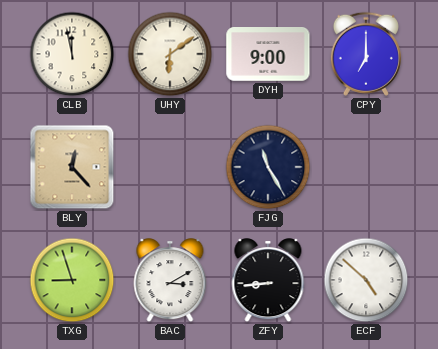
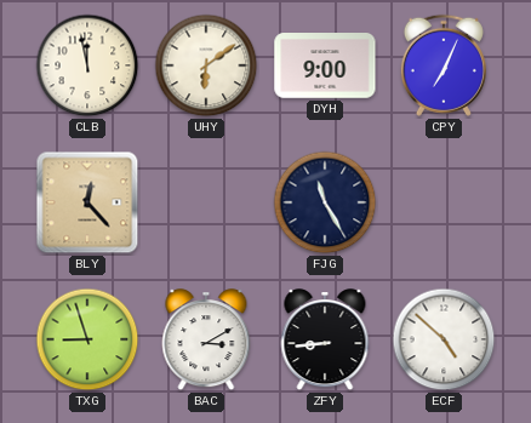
CPY: 7:00 -> 7:04
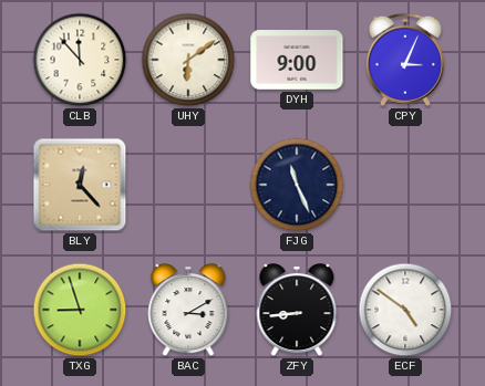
CLB: 11:58 -> 11:53
CPY: 7:04 -> 3:04
FJG: 11:25 -> 11:26
ECF: 4:52 -> 4:51
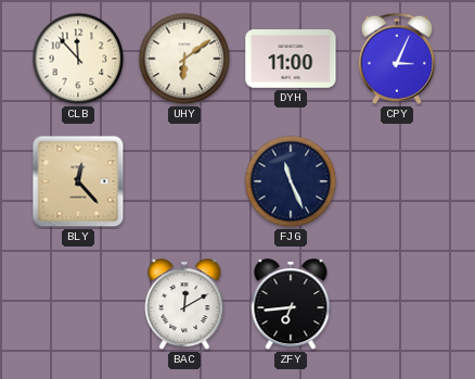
DYH: 9:00 -> 11:00
TXG: 8:57 -> none
BAC: 3:10 -> 12:10
ZFY: 8:44 -> 6:44
ECF: 4:51 -> none
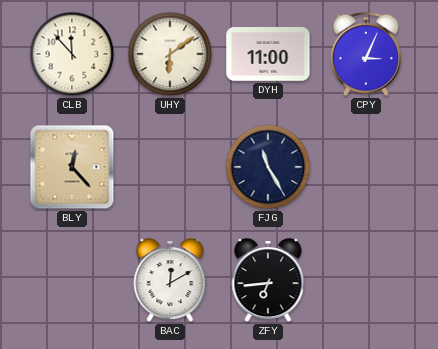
FJG: 11:26 -> 11:25
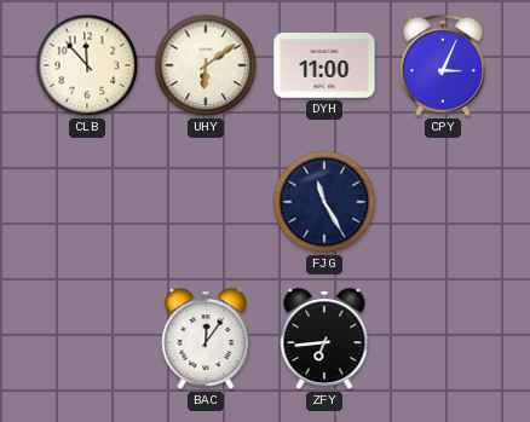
BLY: 12:23 -> none
BAC: 12:10 -> 12:06
